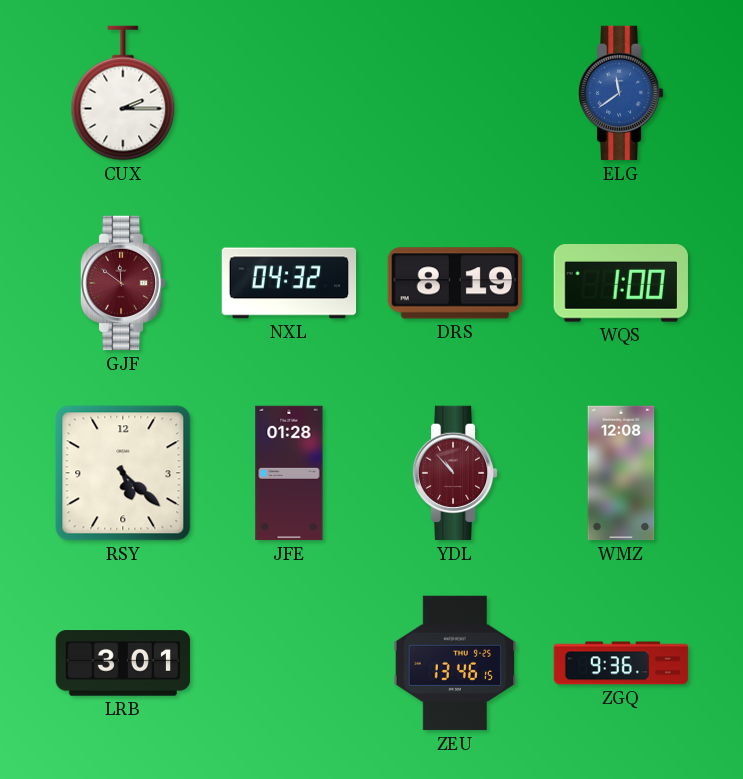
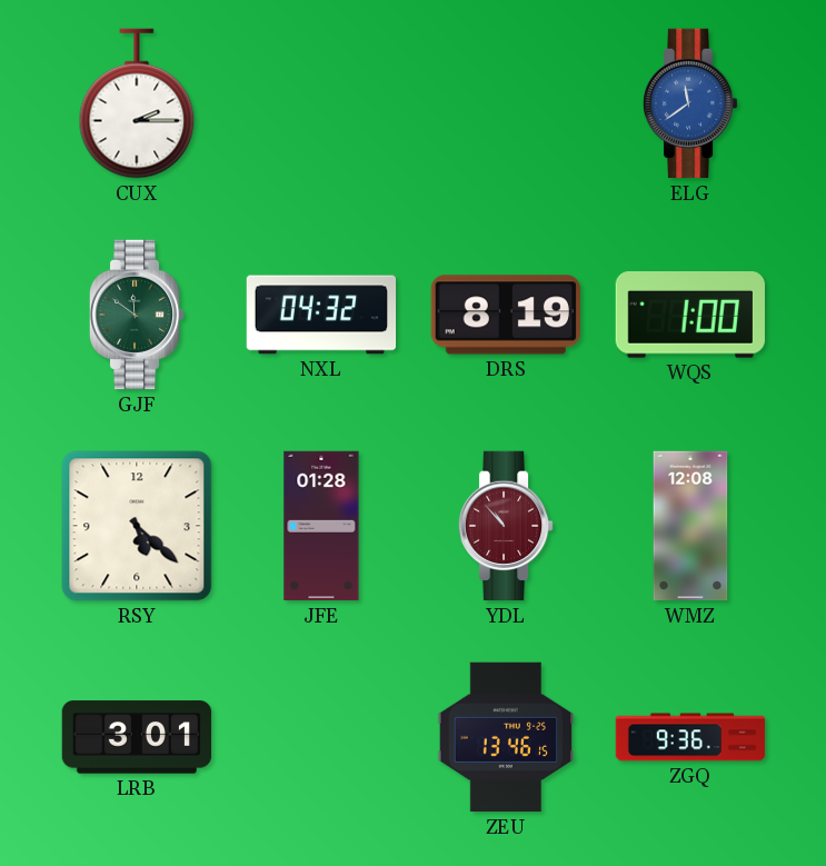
GJF dial: burgundy -> green
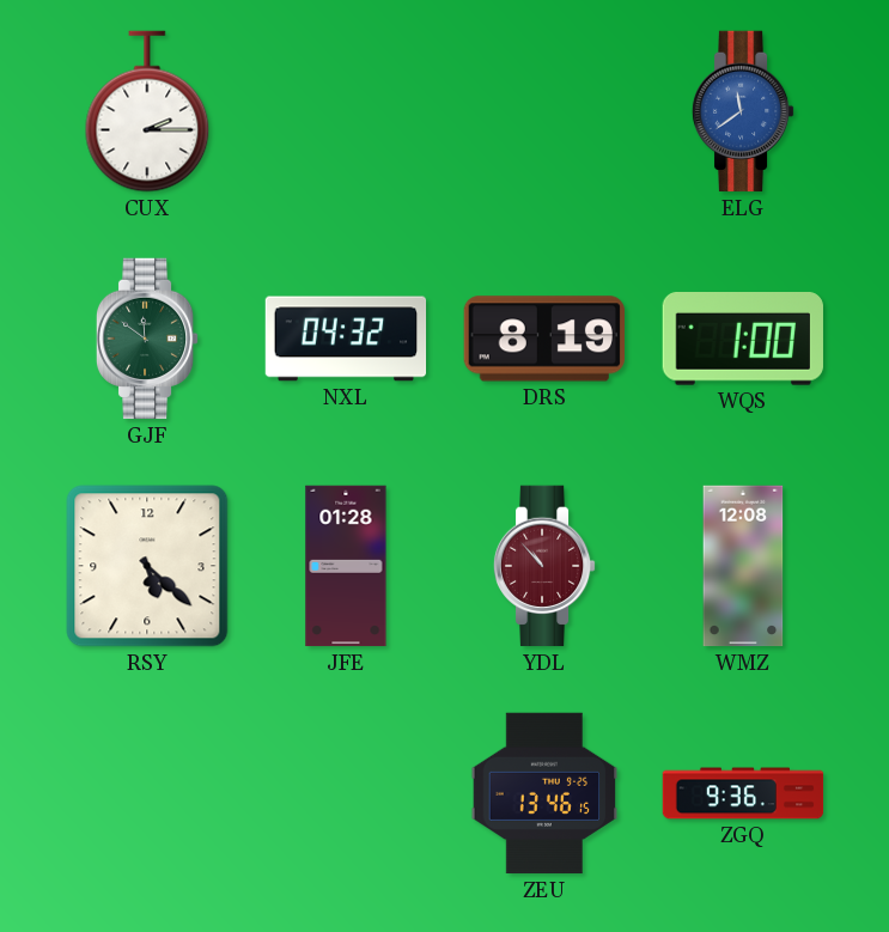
LRB: 3:01 -> none
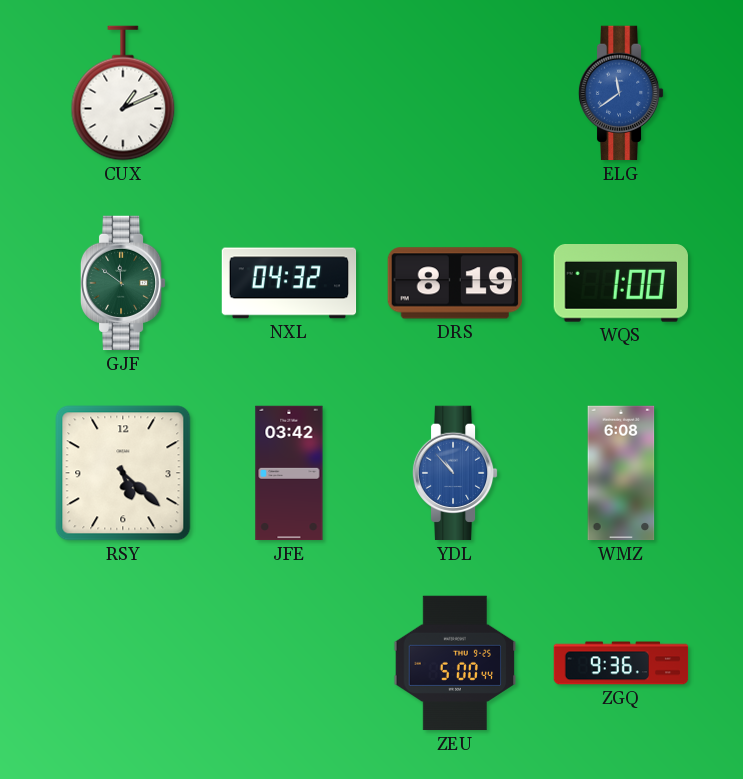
CUX: 2:15 -> 1:11
JFE: 01:28 -> 03:42
YDL dial: burgundy -> blue
WMZ: 12:08 -> 6:08
ZEU: 13:46 -> 5:00
